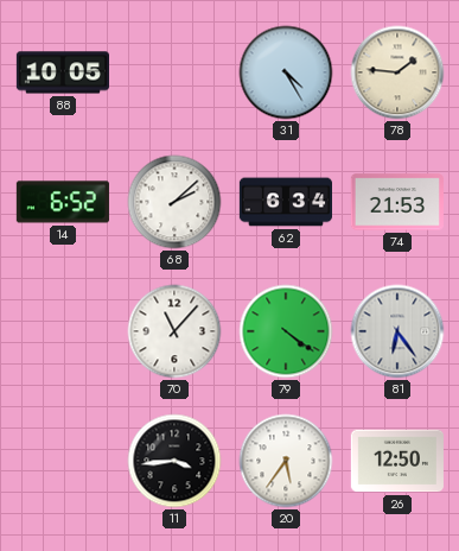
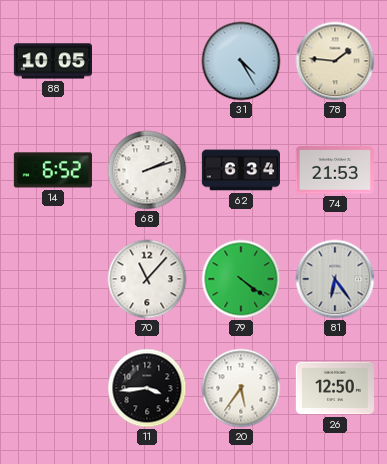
68: 2:08 -> 2:12
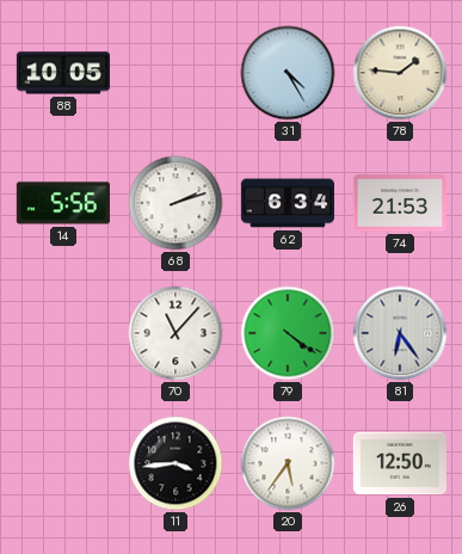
14: 6:52 -> 5:56
